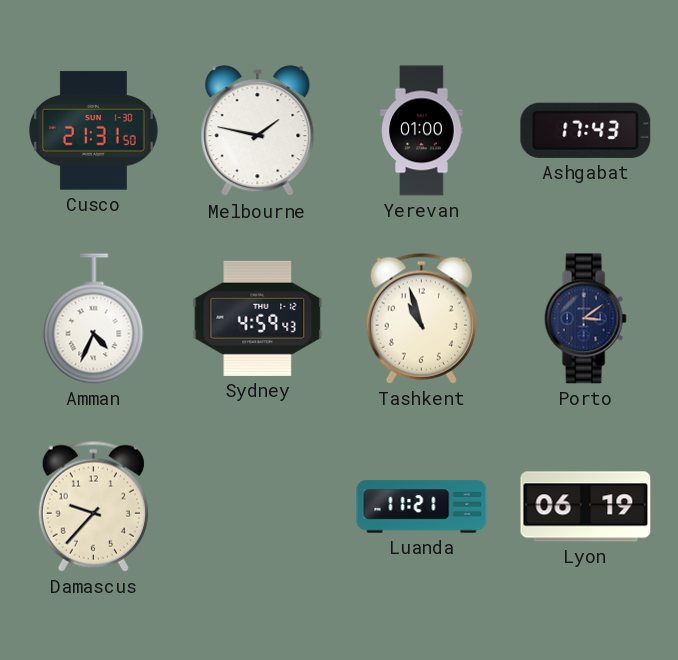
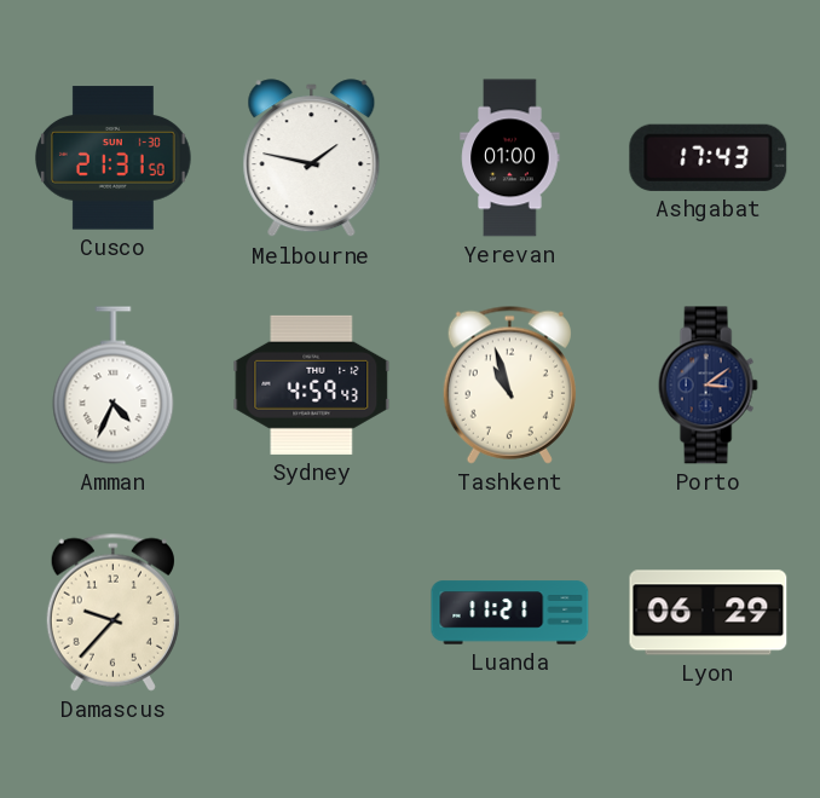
Lyon: 06:19 -> 06:29
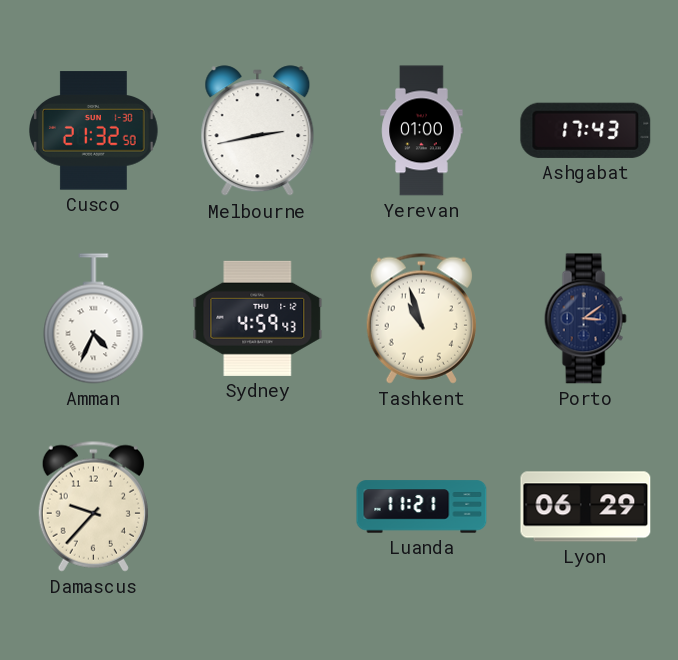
Cusco: 21:31 -> 21:32
Melbourne: 1:47 -> 2:43
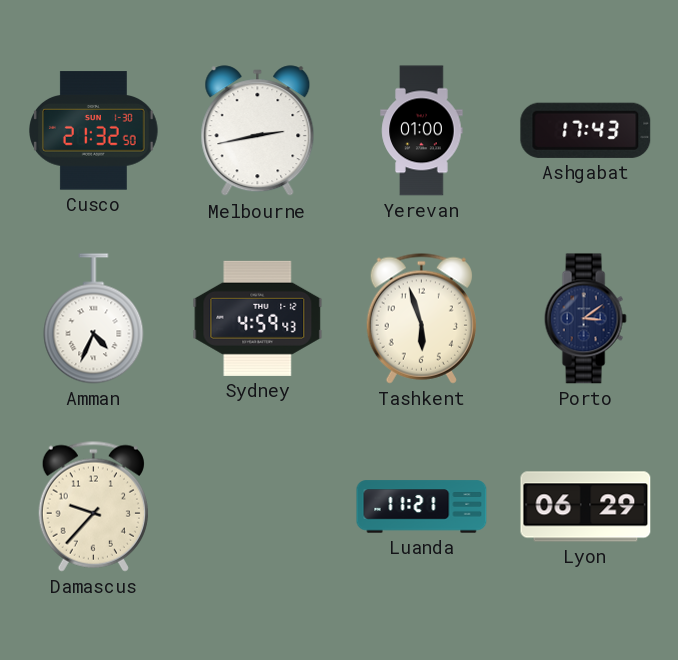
Tashkent: 10:57 -> 5:57
